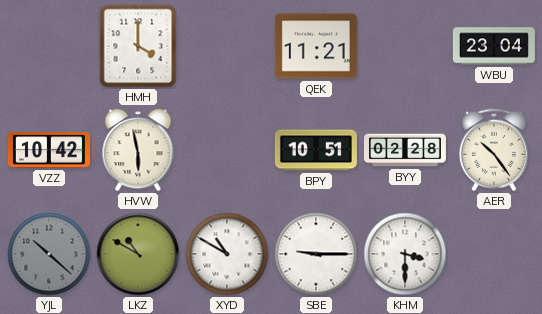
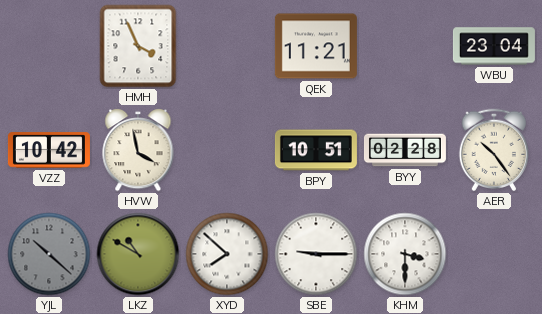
HMH: 4:00 -> 3:56
HVW: 5:58 -> 3:58
XYD: 10:50 -> 7:52
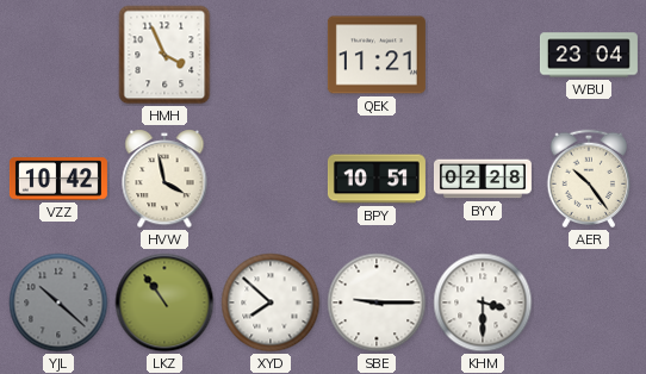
LKZ: 10:50 -> 10:54
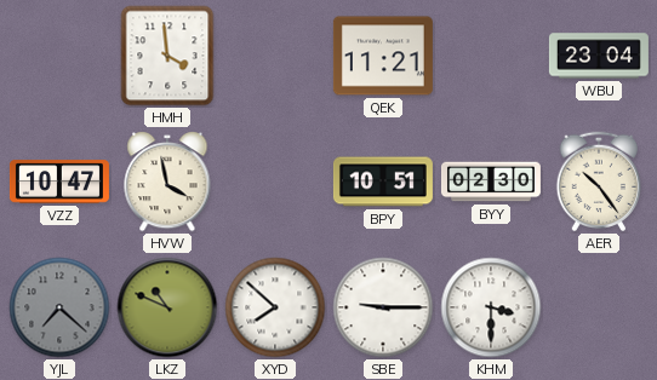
HMH: 3:56 -> 3:59
VZZ: 10:42 -> 10:47
BYY: 02:28 -> 02:30
YJL: 10:22 -> 7:22
LKZ: 10:54 -> 10:49
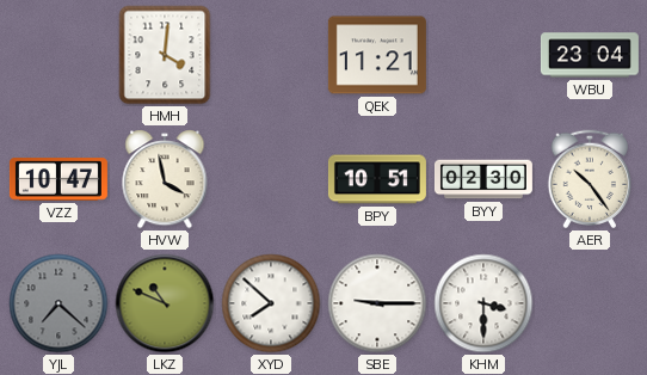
HMH: 3:59 -> 4:01
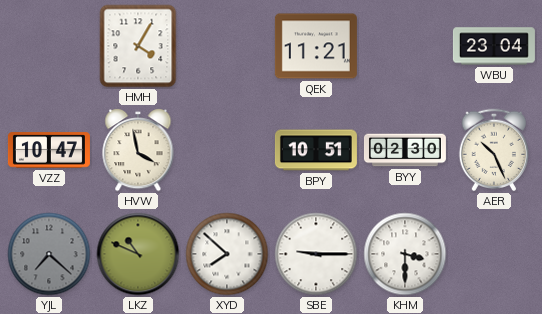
HMH: 4:01 -> 4:05
AER: 10:24 -> 10:26
